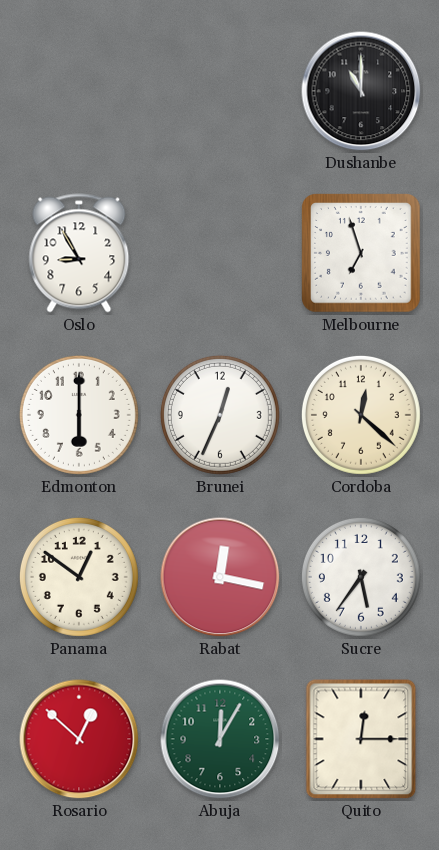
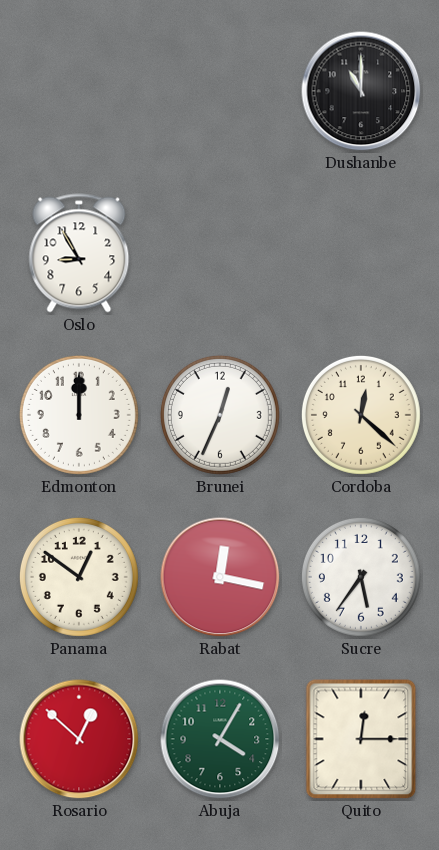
Melbourne: 6:57 -> none
Edmonton: 6:00 -> 12:00
Abuja: 12:05 -> 4:05
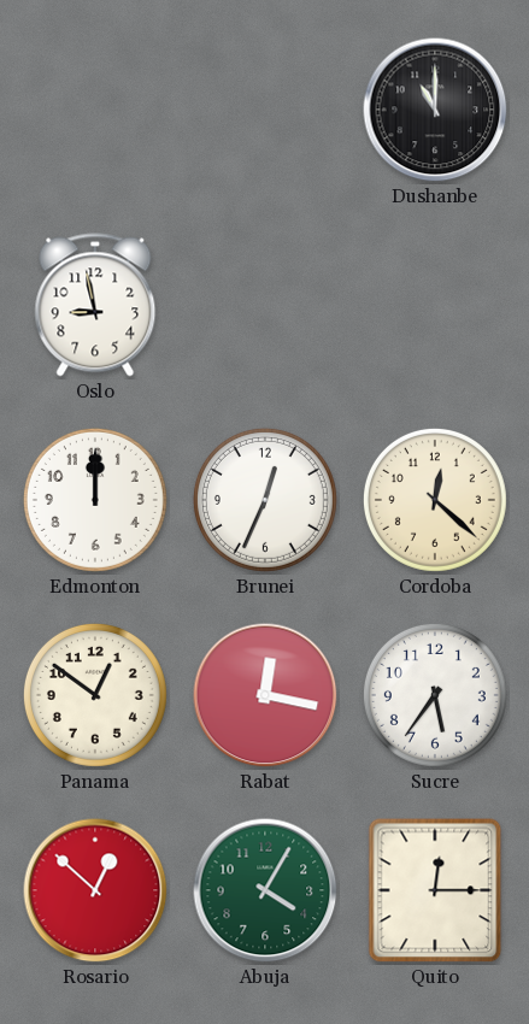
Oslo: 8:55 -> 8:58
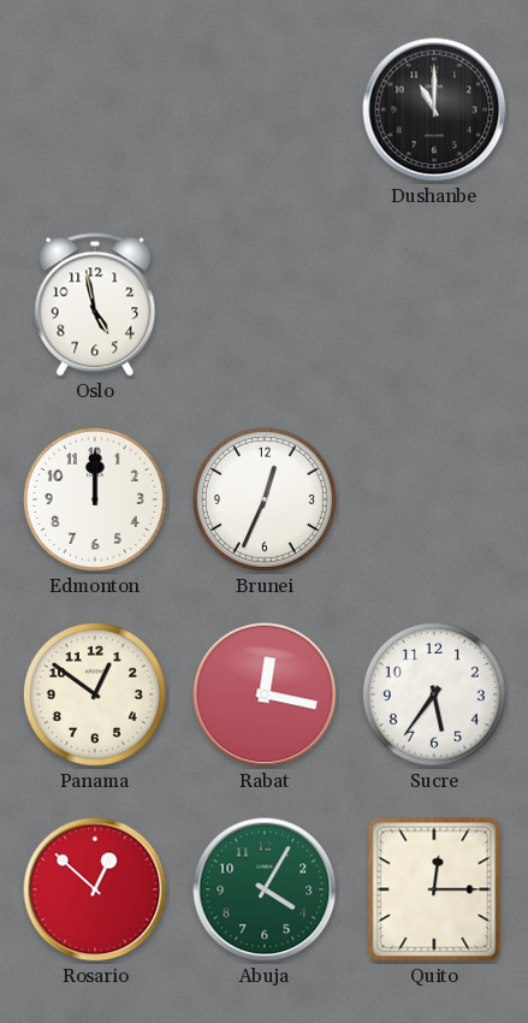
Oslo: 8:58 -> 4:58
Cordoba: 12:22 -> none
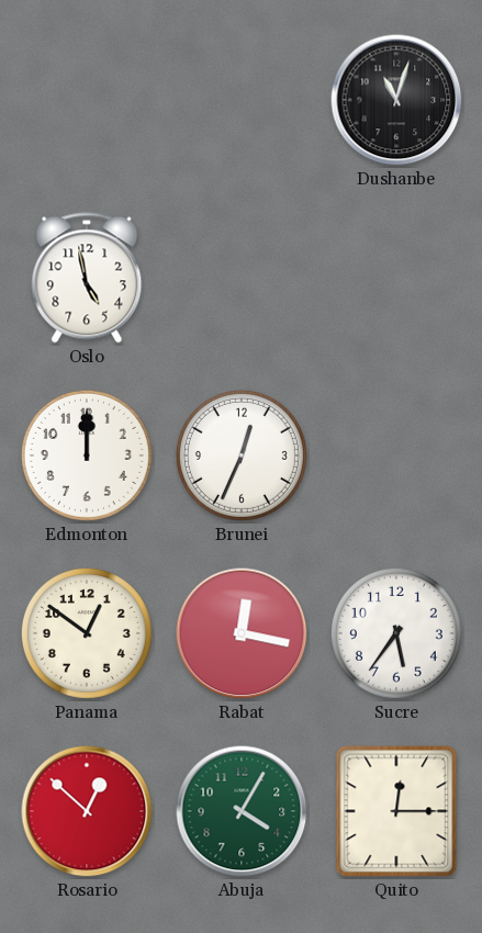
Dushanbe: 11:00 -> 11:03
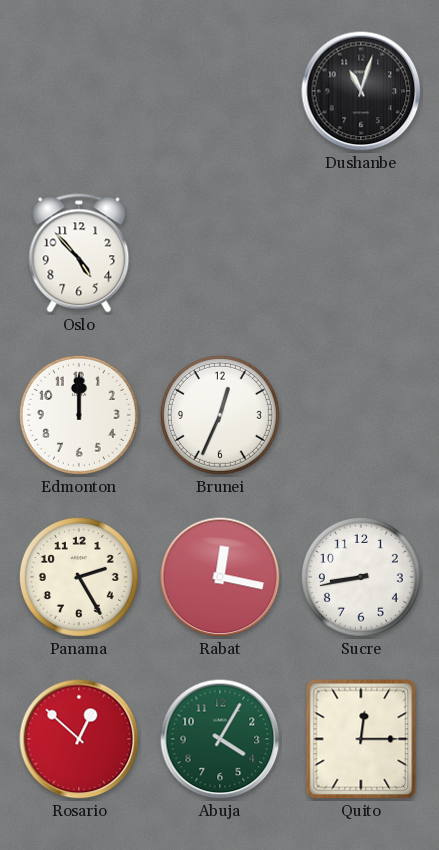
Oslo: 4:58 -> 4:53
Panama: 12:51 -> 2:25
Sucre: 5:36 -> 8:43
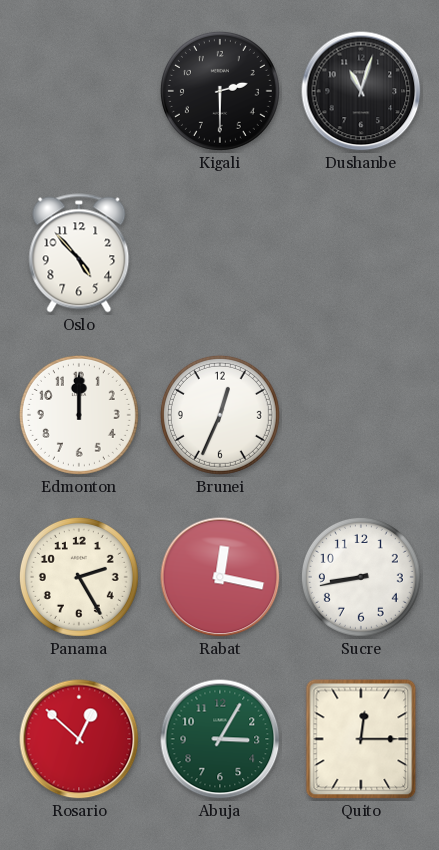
Kigali: none -> 2:30
Abuja: 4:05 -> 3:05
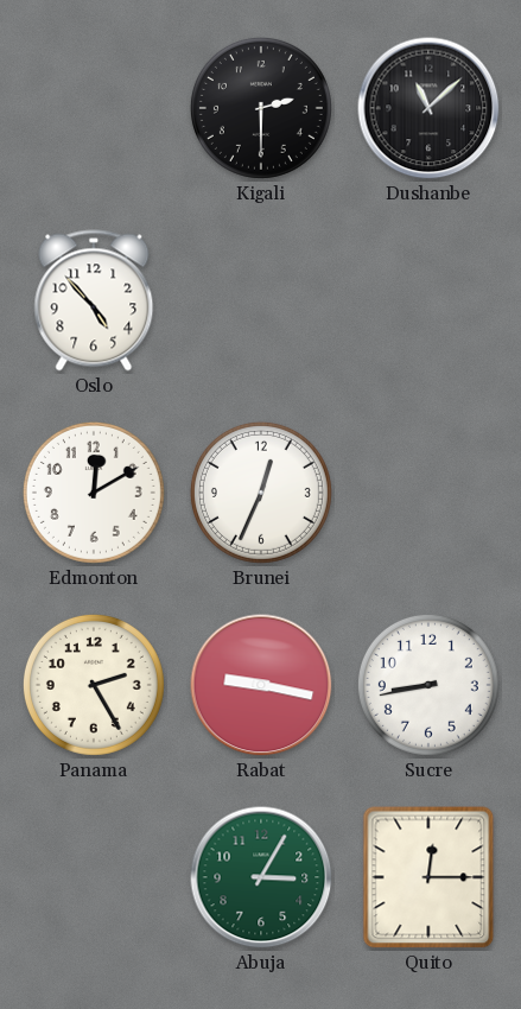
Dushanbe: 11:03 -> 11:08
Edmonton: 12:00 -> 12:10
Rabat: 12:17 -> 9:17
Rosario: 12:52 -> none
